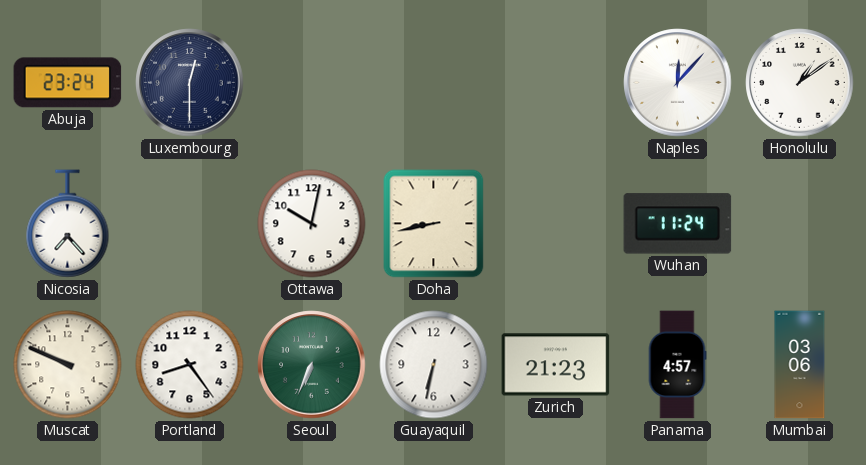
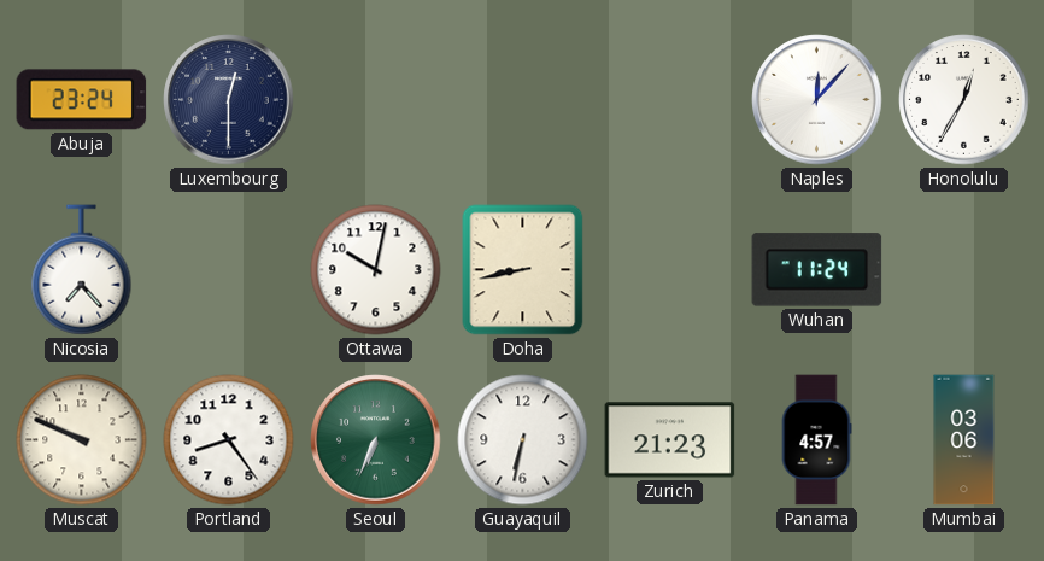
Honolulu: 1:09 -> 12:35
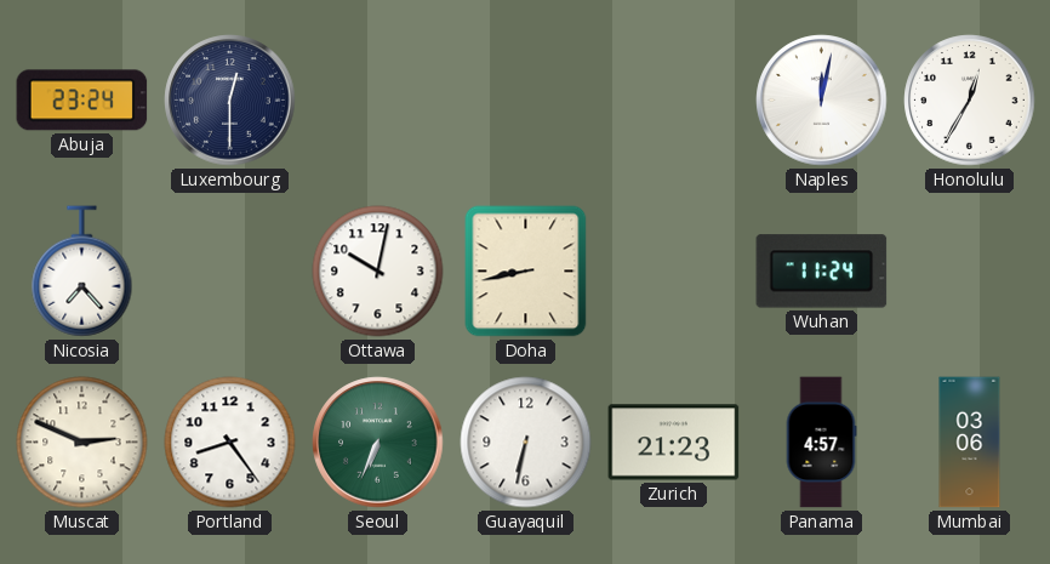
Naples: 12:07 -> 12:02
Muscat: 9:49 -> 2:49
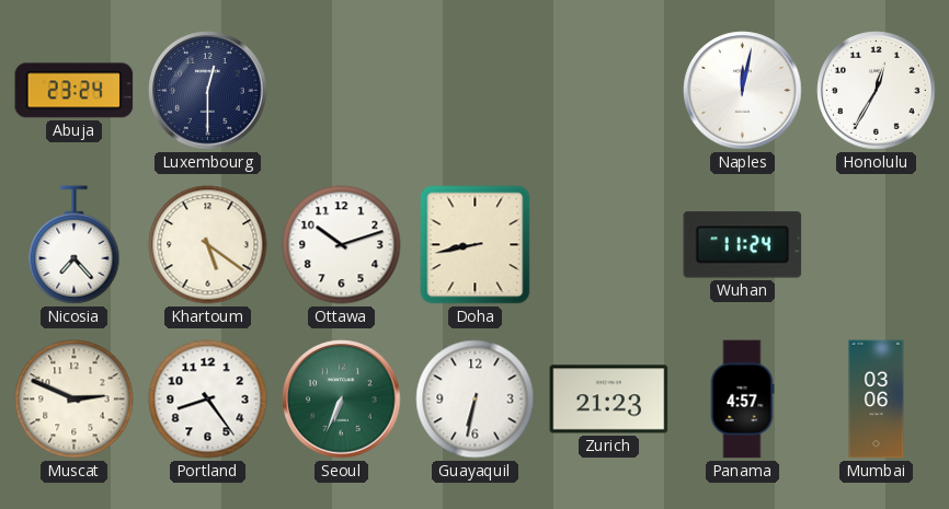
Khartoum: none -> 5:21
Ottawa: 10:02 -> 10:12
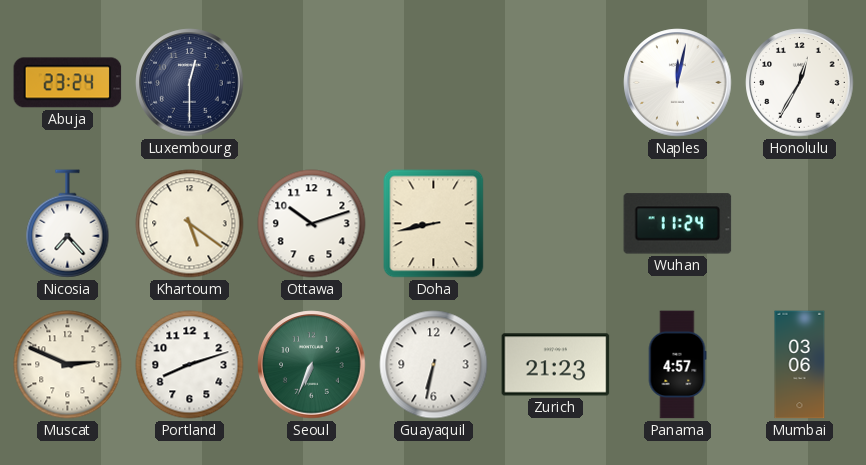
Portland: 8:24 -> 8:12
